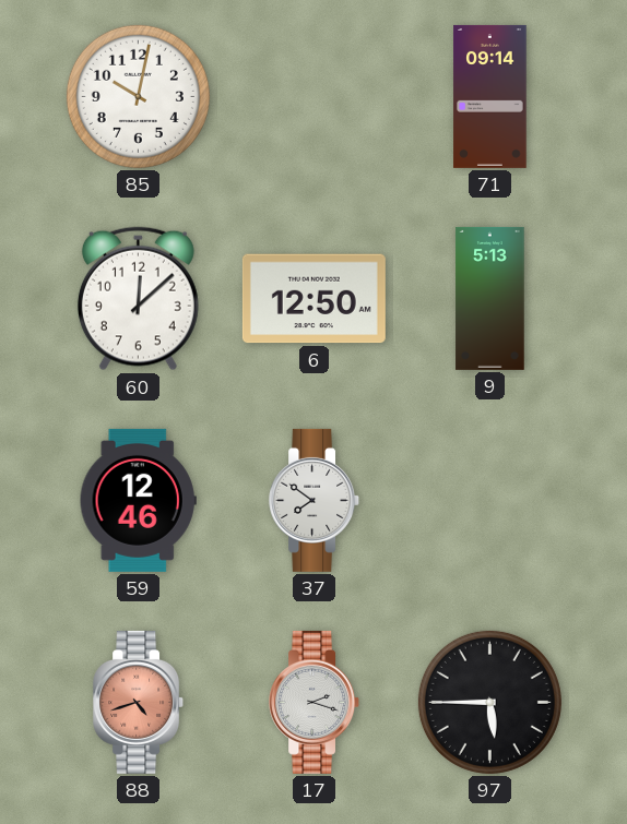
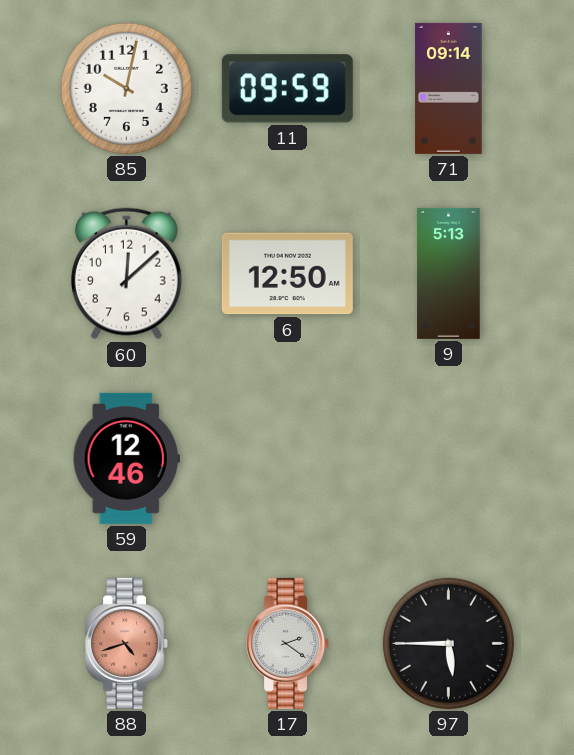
11: none -> 09:59
37: 7:51 -> none
17: 2:18 -> 2:21
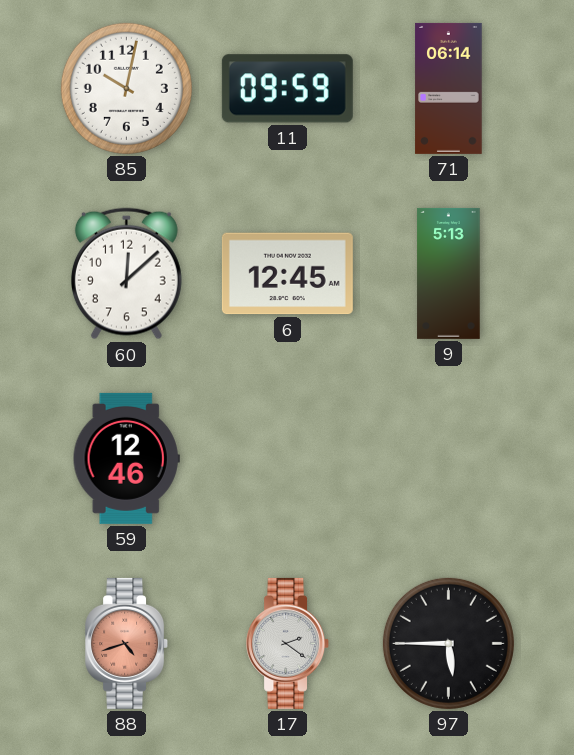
71: 09:14 -> 06:14
6: 12:50 -> 12:45
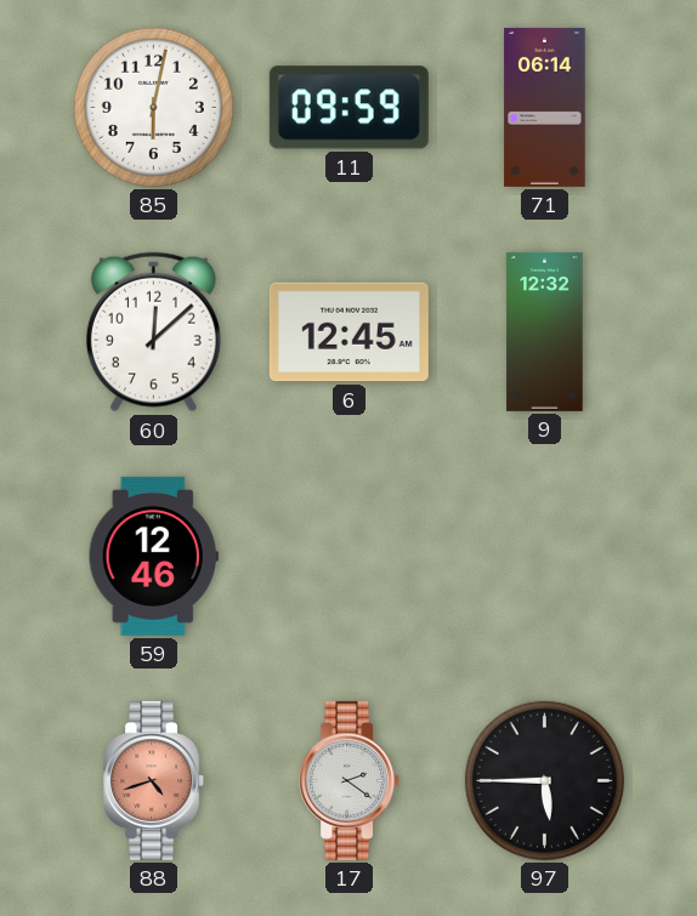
85: 10:02 -> 6:02
9: 5:13 -> 12:32
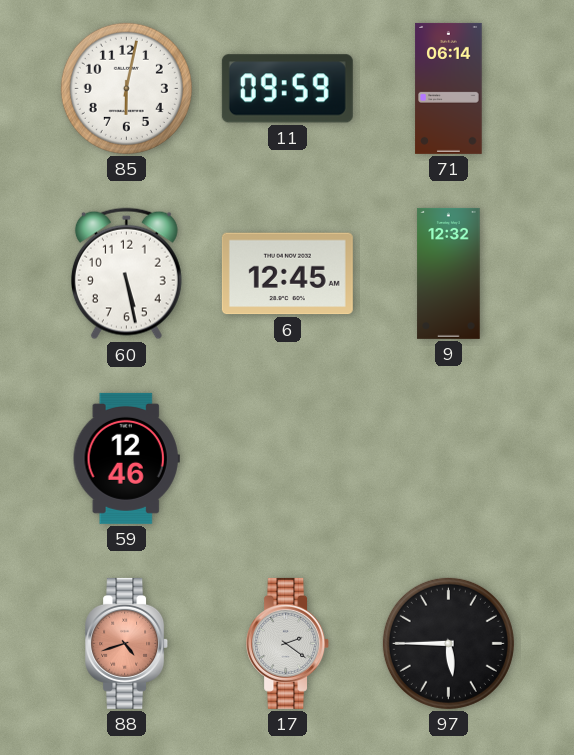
60: 12:08 -> 5:28
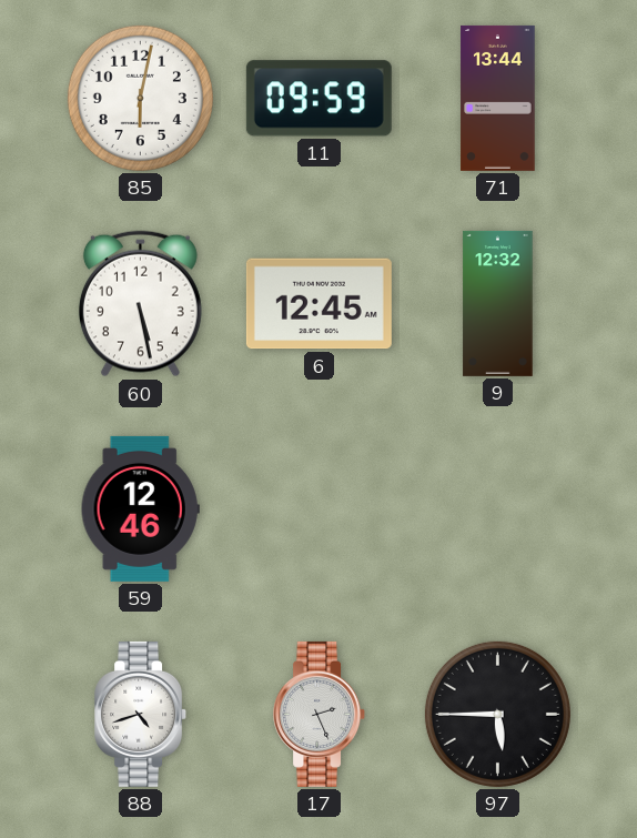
71: 06:14 -> 13:44
88 dial: salmon -> white
17: 2:21 -> 2:26
